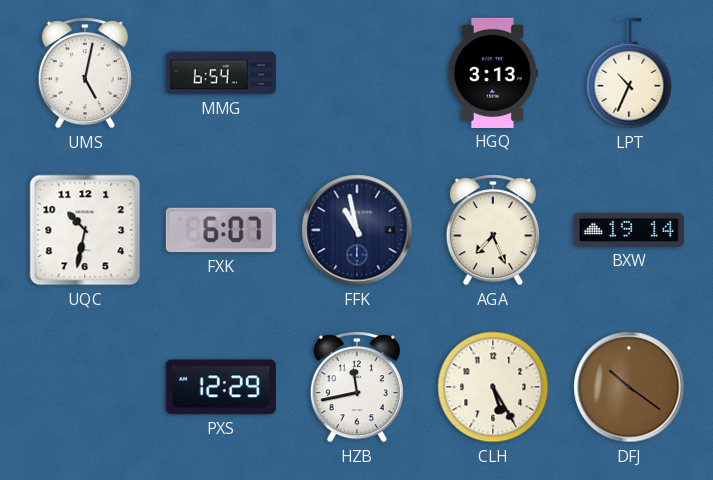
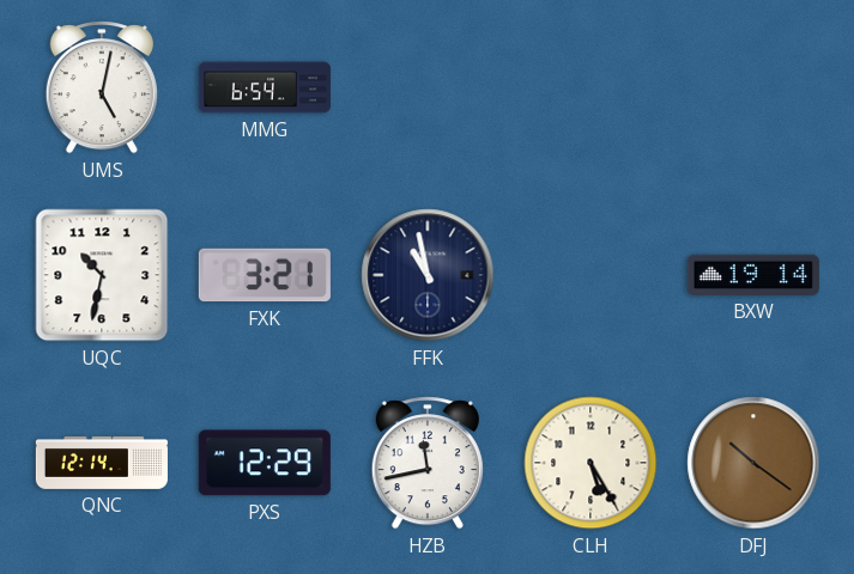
HGQ: 3:13 -> none
LPT: 10:34 -> none
FXK: 6:07 -> 3:21
AGA: 7:26 -> none
QNC: none -> 12:14
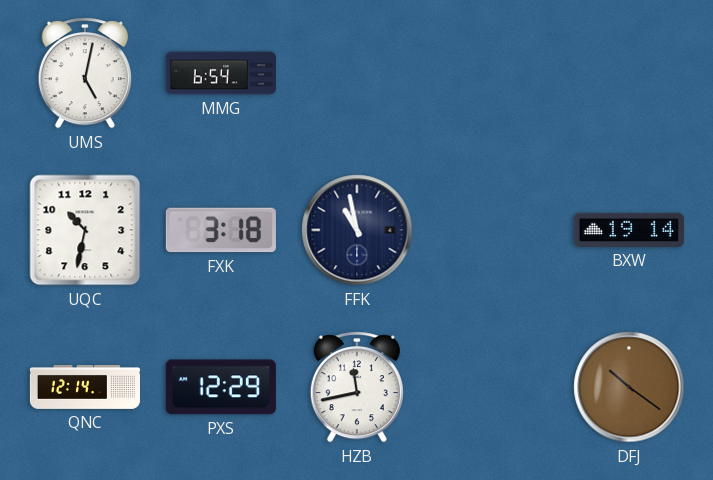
FXK: 3:21 -> 3:18
CLH: 5:25 -> none
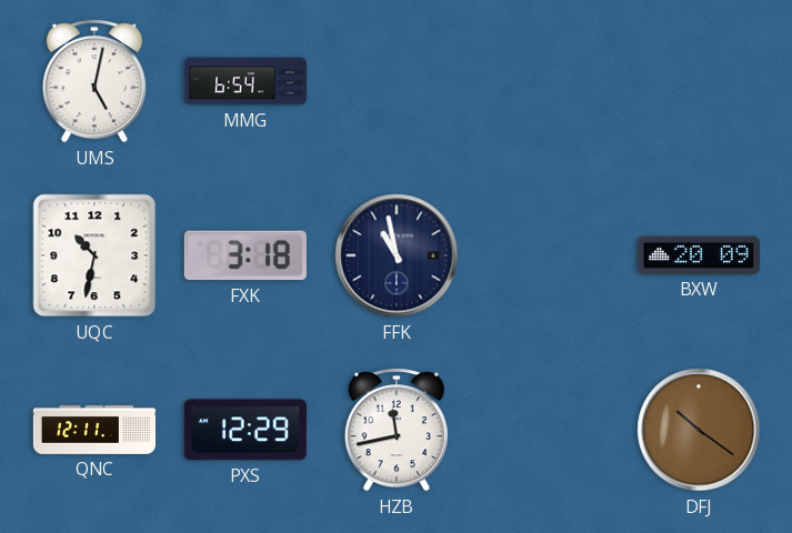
BXW: 19:14 -> 20:09
QNC: 12:14 -> 12:11
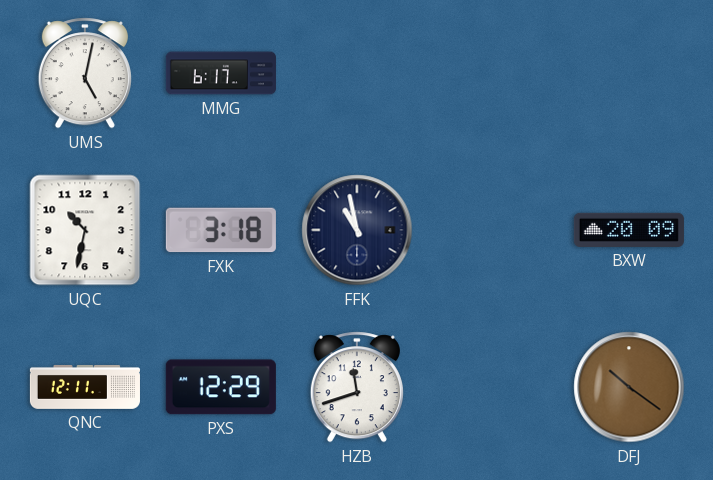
MMG: 6:54 -> 6:17
HZB: 11:43 -> 11:42
